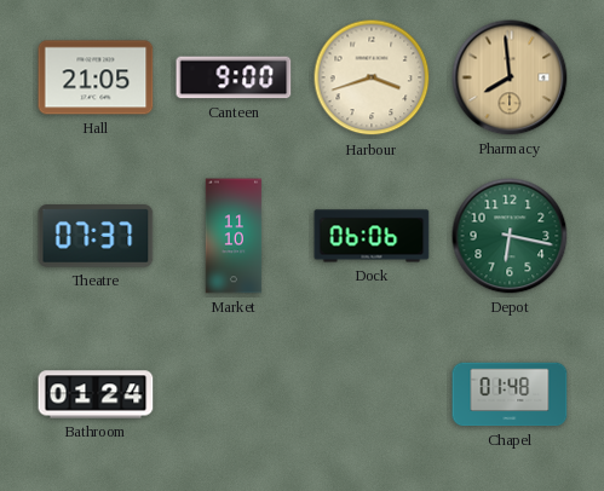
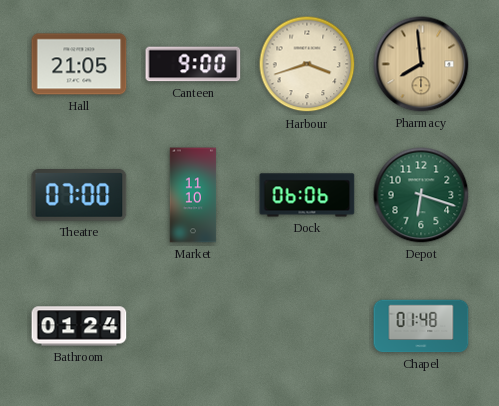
Theatre: 07:37 -> 07:00
Depot: 6:17 -> 6:18
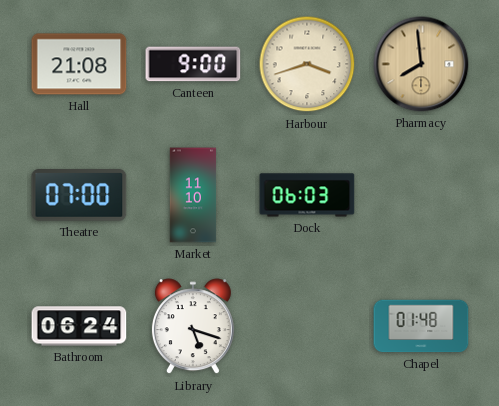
Hall: 21:05 -> 21:08
Dock: 06:06 -> 06:03
Depot: 6:18 -> none
Bathroom: 01:24 -> 06:24
Library: none -> 5:18
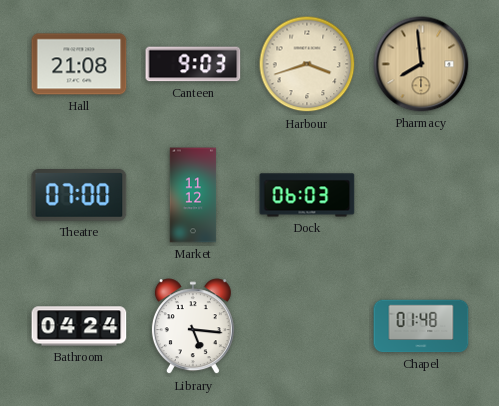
Canteen: 9:00 -> 9:03
Market: 11:10 -> 11:12
Bathroom: 06:24 -> 04:24
Library: 5:18 -> 5:16
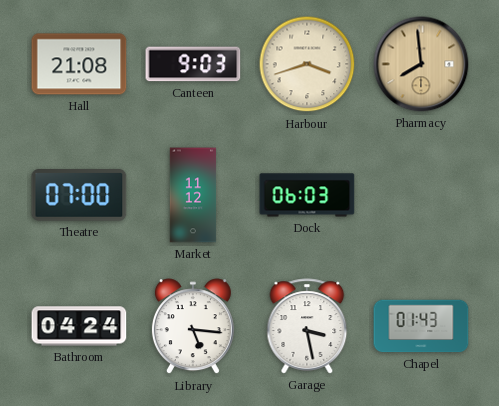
Garage: none -> 3:28
Chapel: 01:48 -> 01:43
